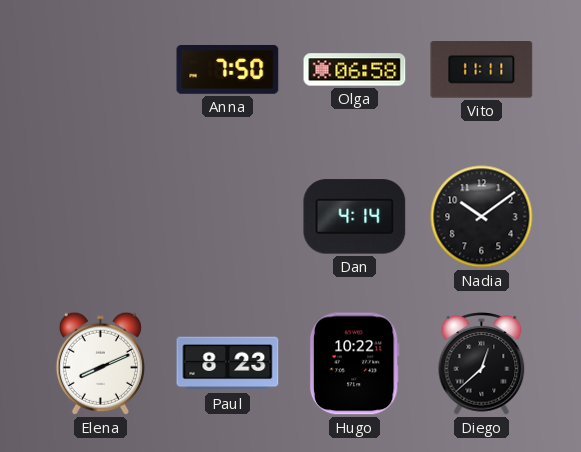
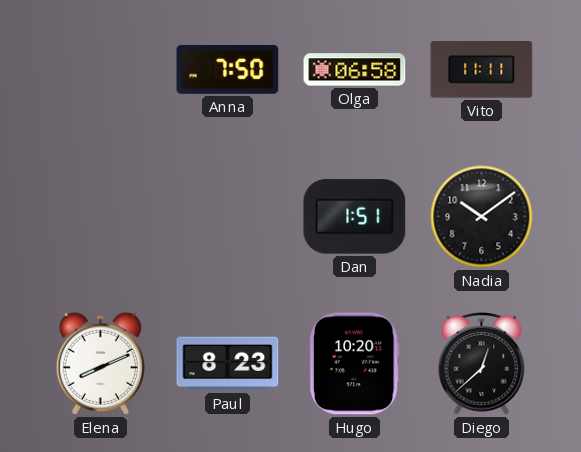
Dan: 4:14 -> 1:51
Hugo: 10:22 -> 10:20
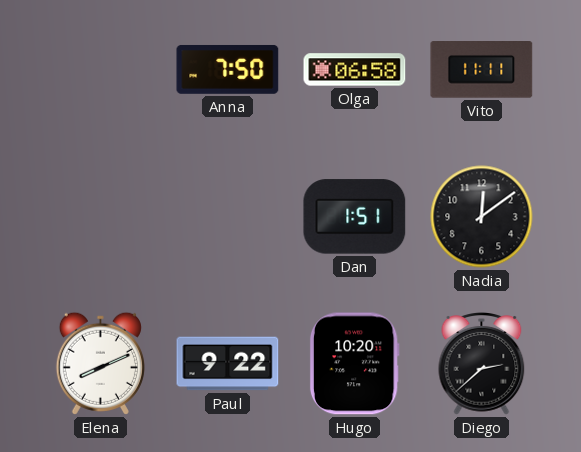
Nadia: 10:09 -> 12:09
Paul: 8:23 -> 9:22
Diego: 12:38 -> 2:38
